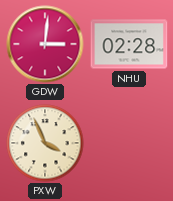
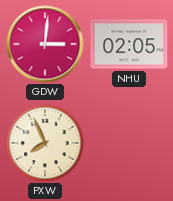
NHU: 02:28 -> 02:05
PXW: 3:56 -> 7:56
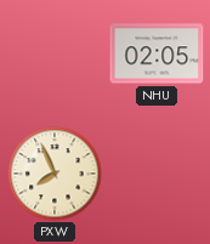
GDW: 3:01 -> none
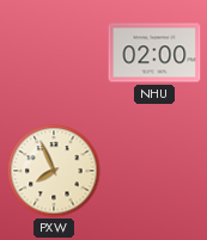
NHU: 02:05 -> 02:00
